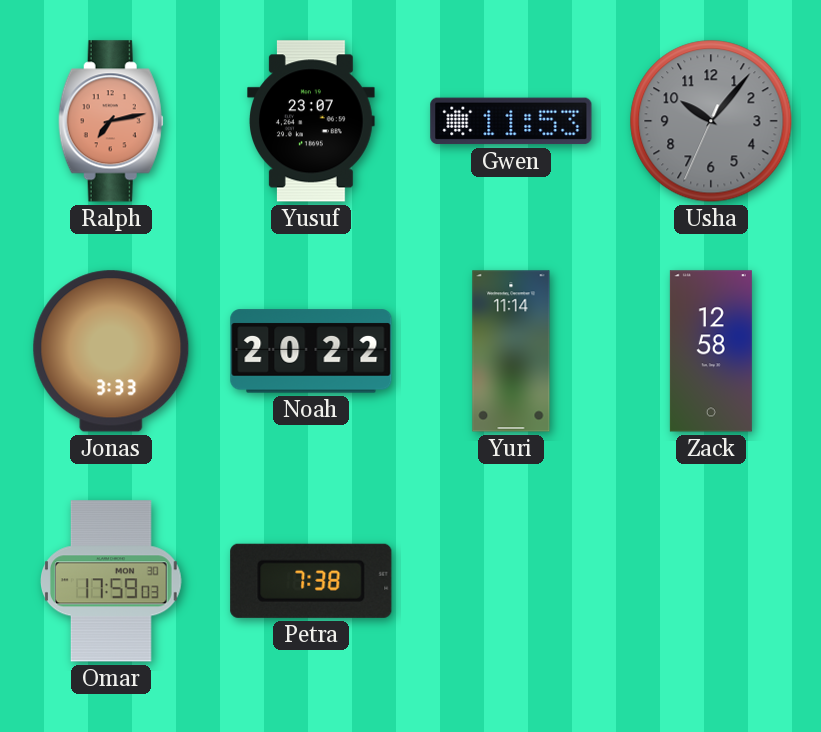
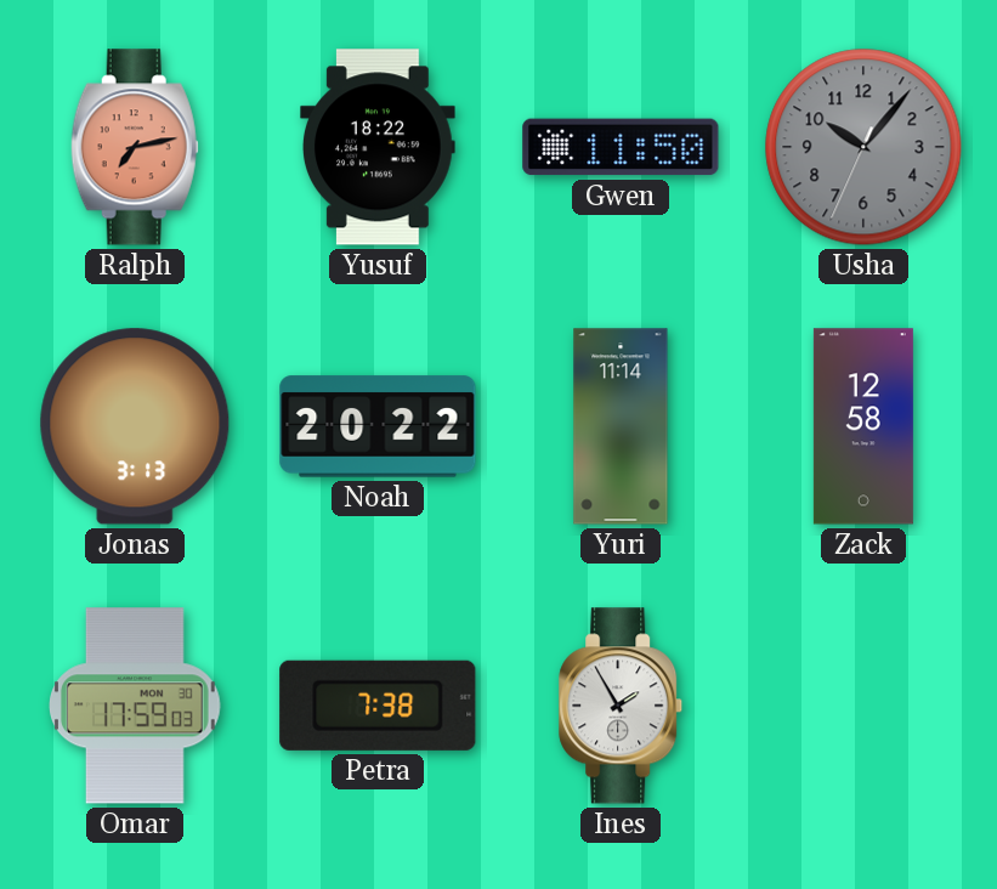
Yusuf: 23:07 -> 18:22
Gwen: 11:53 -> 11:50
Jonas: 3:33 -> 3:13
Ines: none -> 1:55
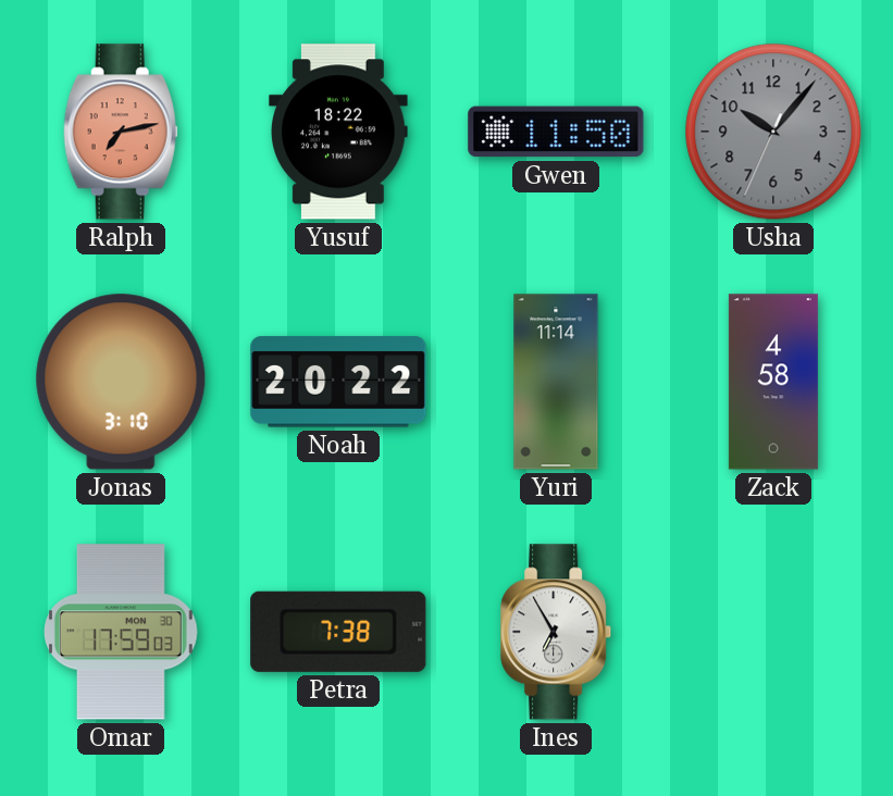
Jonas: 3:13 -> 3:10
Zack: 12:58 -> 4:58
Ines: 1:55 -> 6:55
